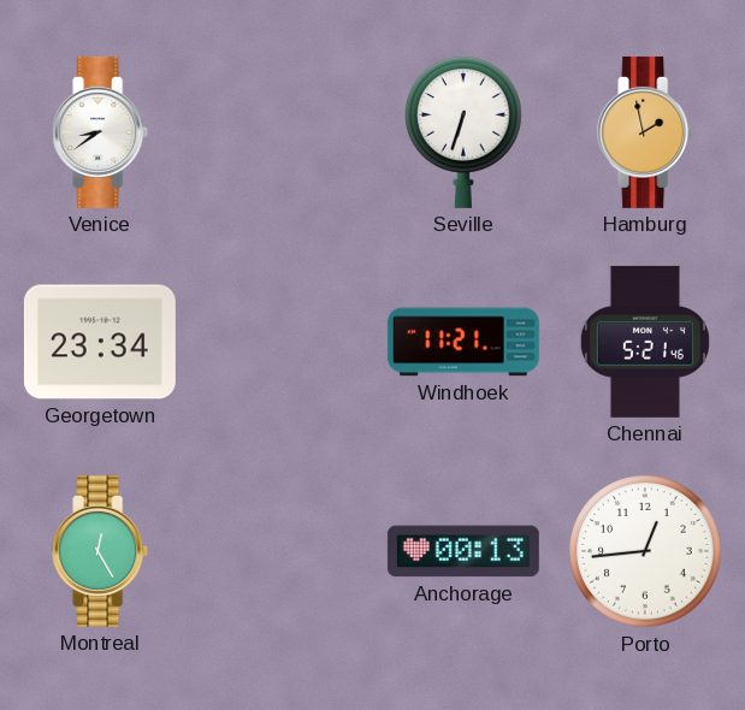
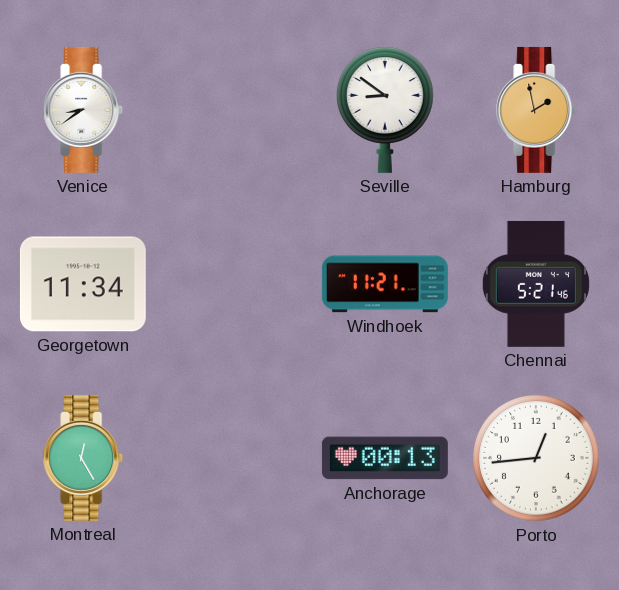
Seville: 6:33 -> 8:51
Georgetown: 23:34 -> 11:34
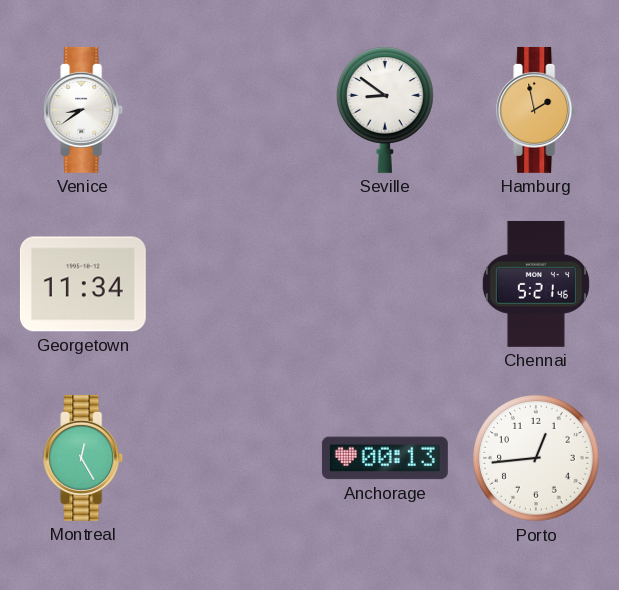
Windhoek: 11:21 -> none
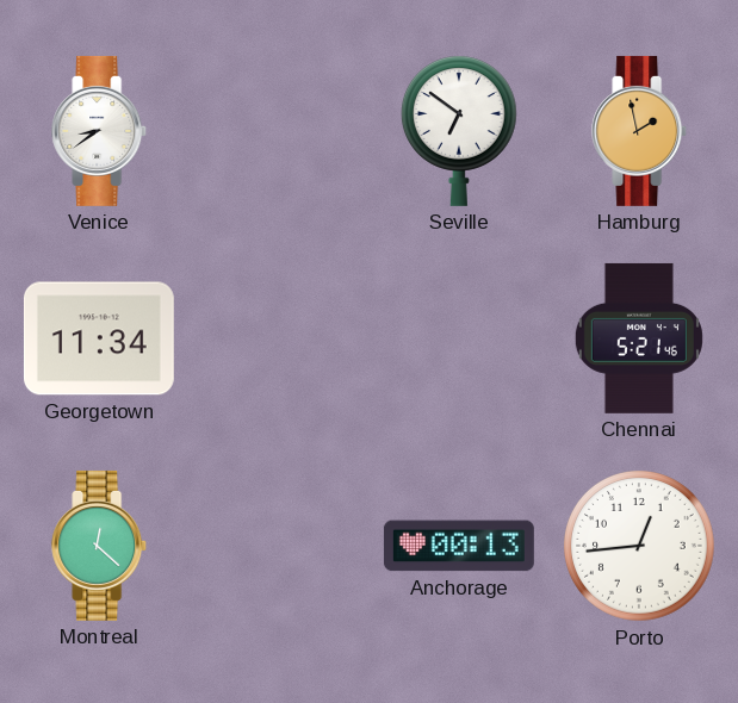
Seville: 8:51 -> 6:51
Montreal: 12:25 -> 12:22
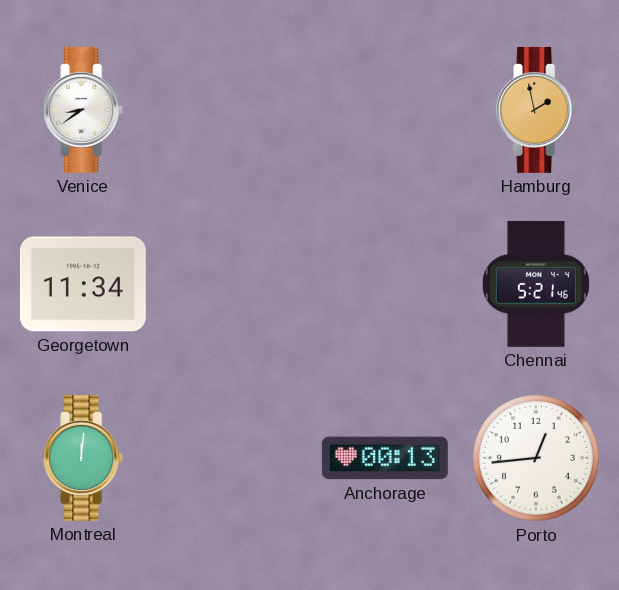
Seville: 6:51 -> none
Montreal: 12:22 -> 12:01
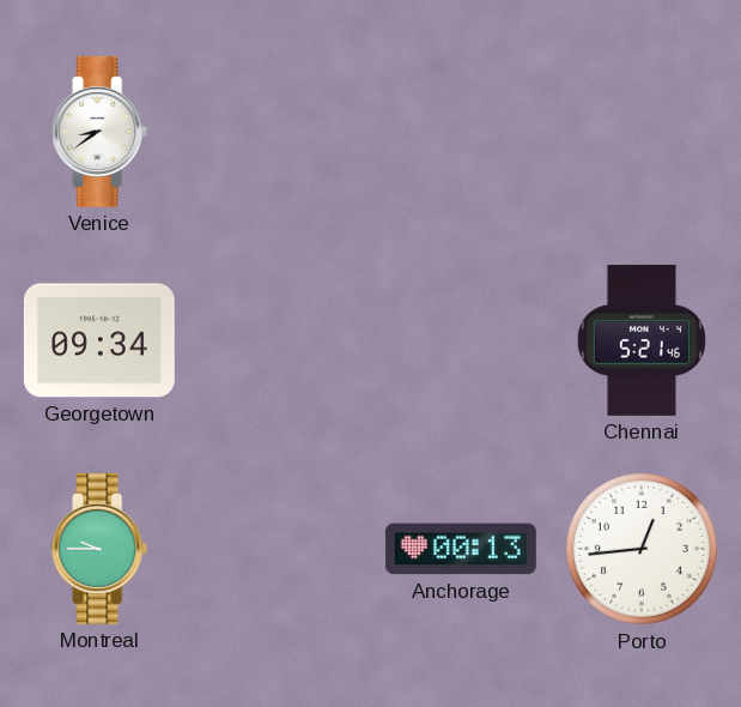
Hamburg: 1:58 -> none
Georgetown: 11:34 -> 09:34
Montreal: 12:01 -> 9:45
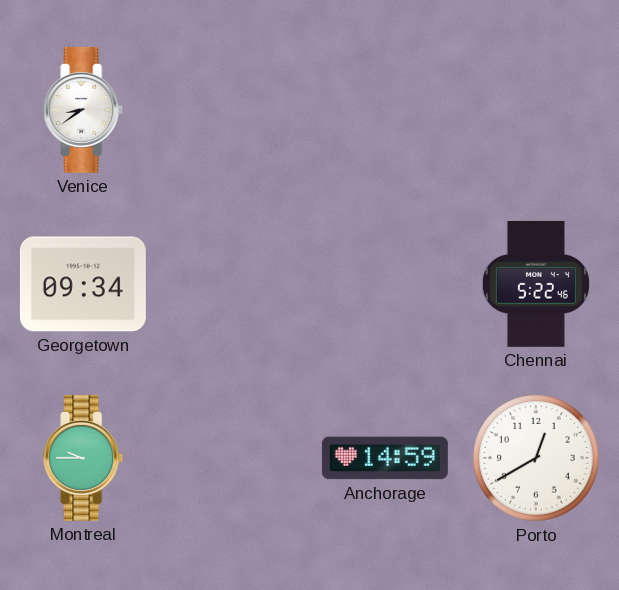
Chennai: 5:21 -> 5:22
Anchorage: 00:13 -> 14:59
Porto: 12:44 -> 12:40
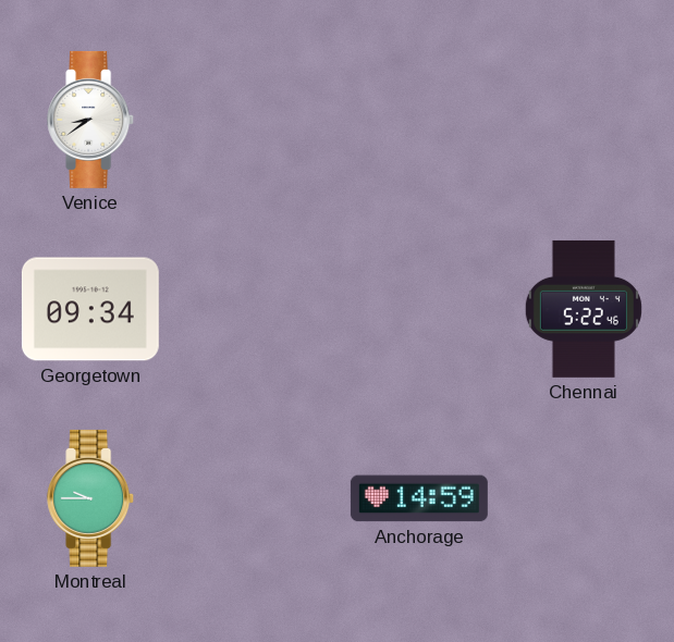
Porto: 12:40 -> none
